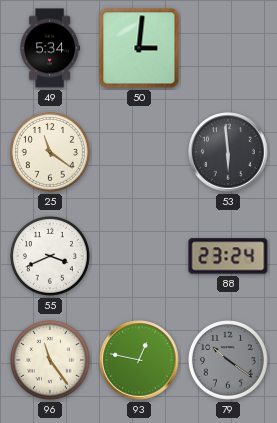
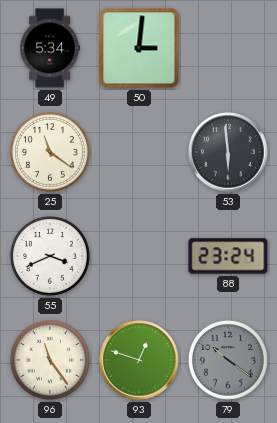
93: 12:47 -> 12:48
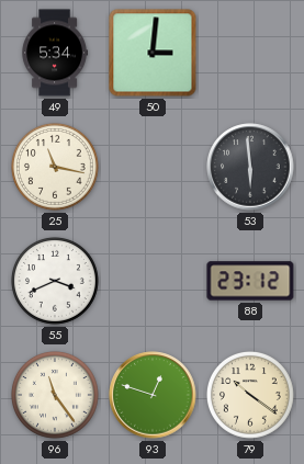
25: 11:21 -> 11:17
88: 23:24 -> 23:12
79 dial: grey -> cream
